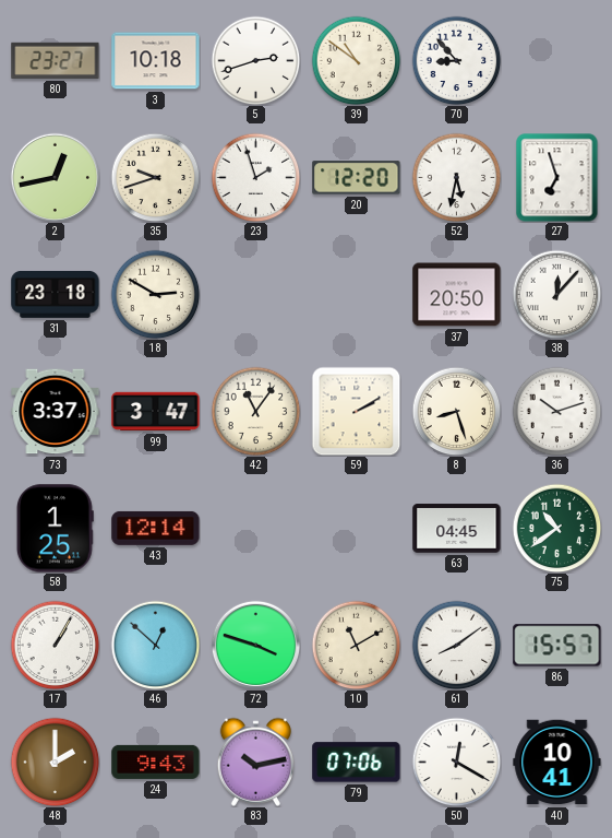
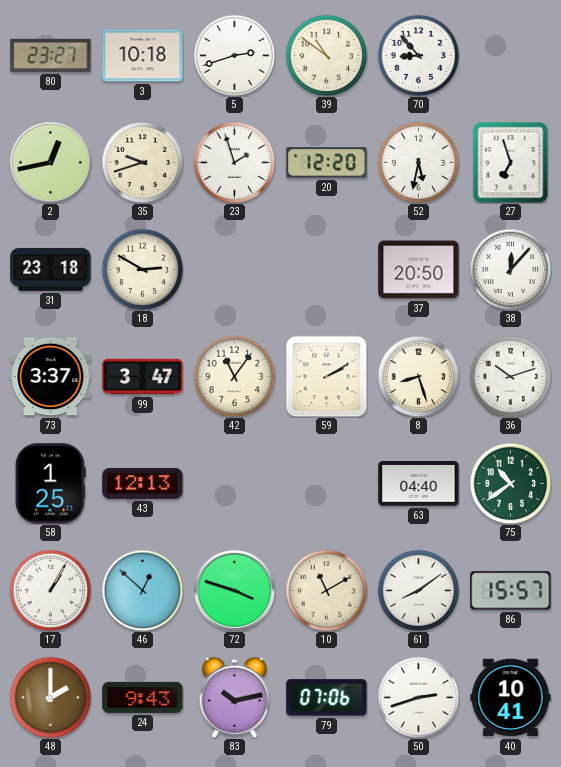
43: 12:14 -> 12:13
63: 04:45 -> 04:40
50: 12:20 -> 2:42
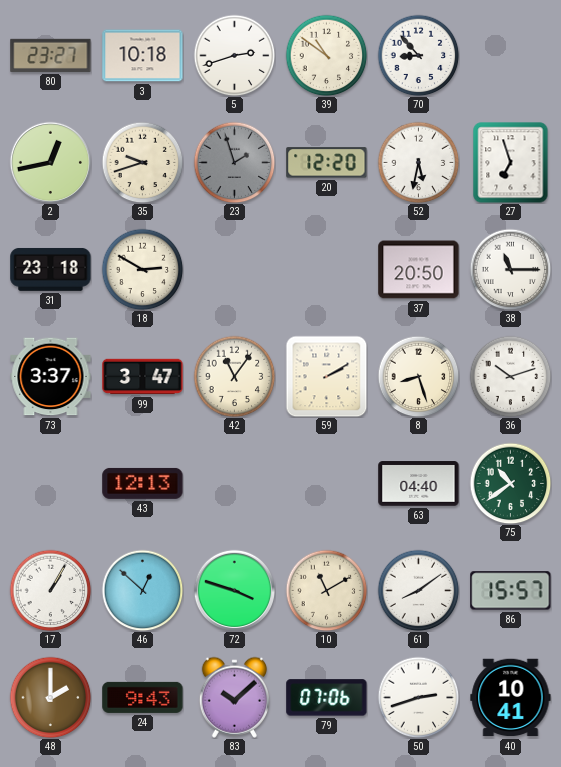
23 dial: white -> grey
38: 12:07 -> 11:15
58: 1:25 -> none
83: 10:13 -> 10:08
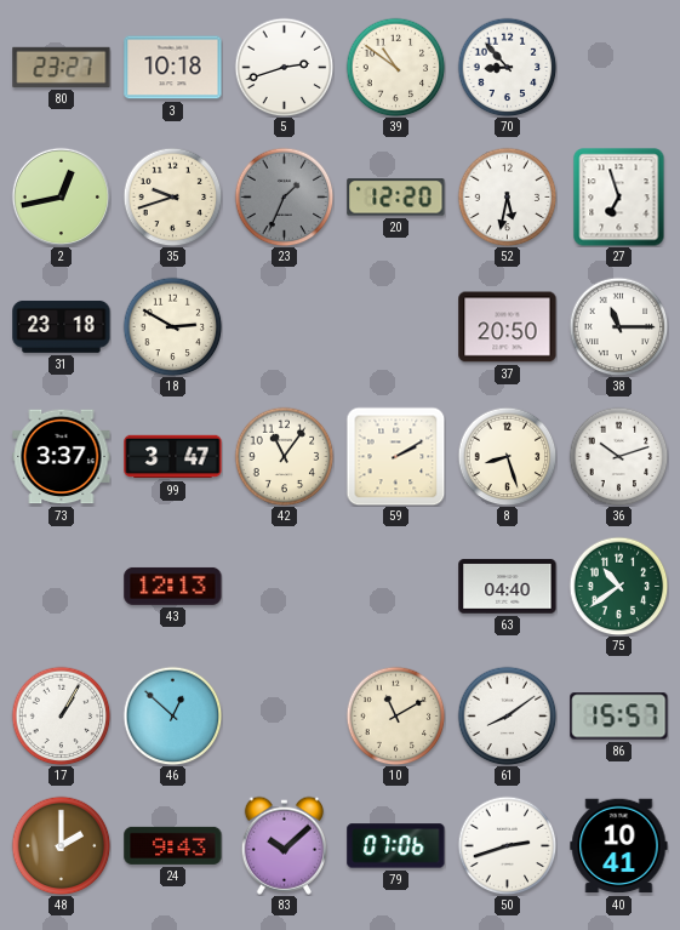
23: 1:57 -> 1:34
72: 3:48 -> none
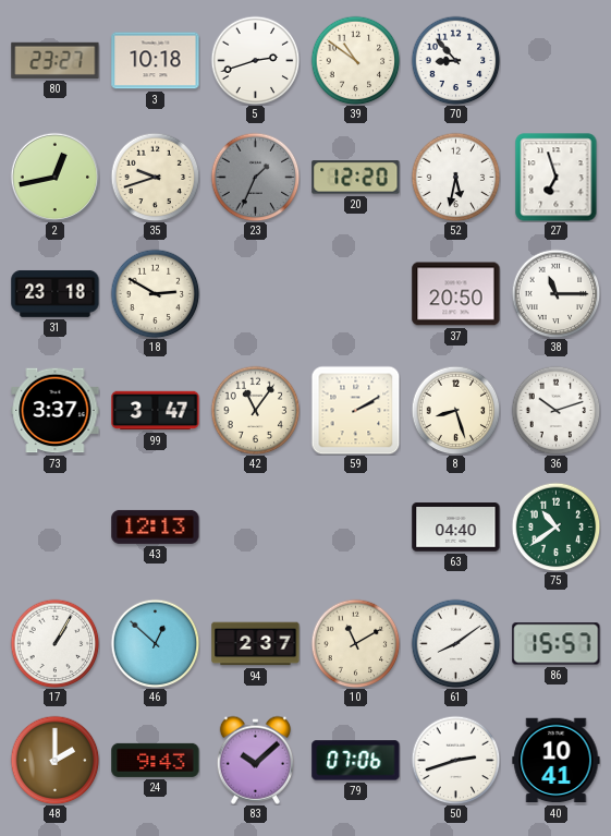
94: none -> 2:37
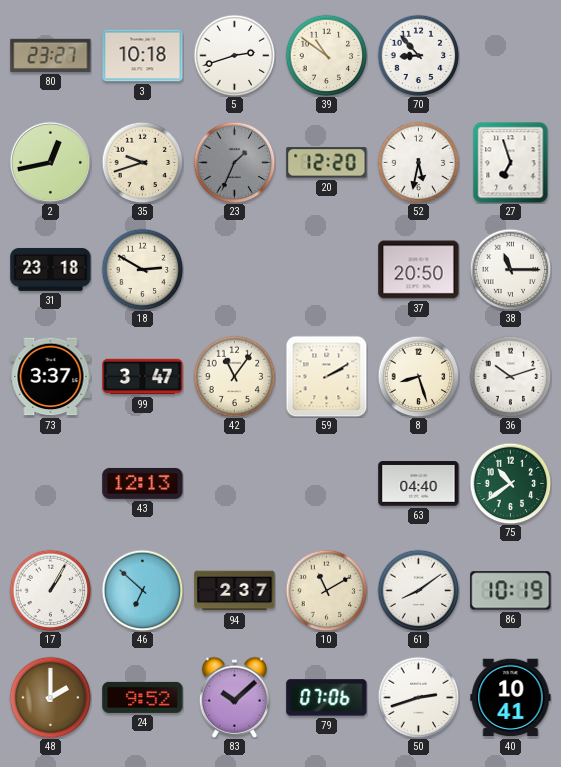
46: 12:52 -> 6:52
86: 15:57 -> 10:19
24: 9:43 -> 9:52
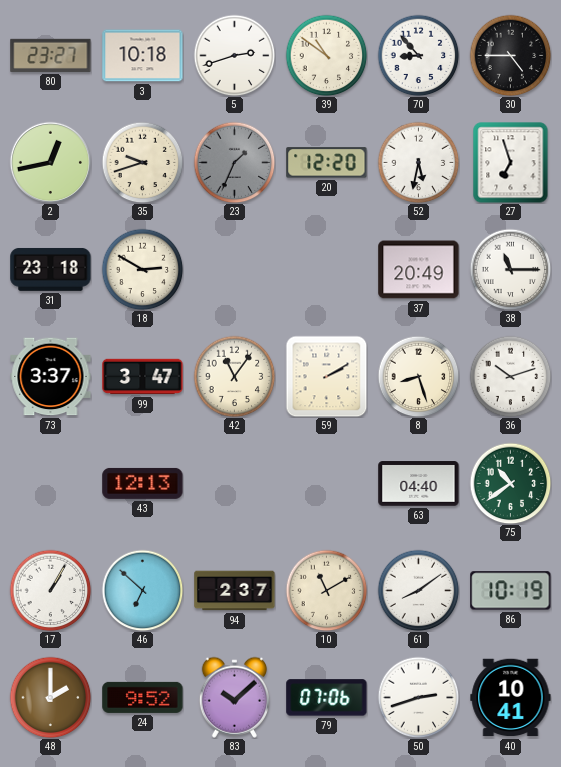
30: none -> 4:45
37: 20:50 -> 20:49
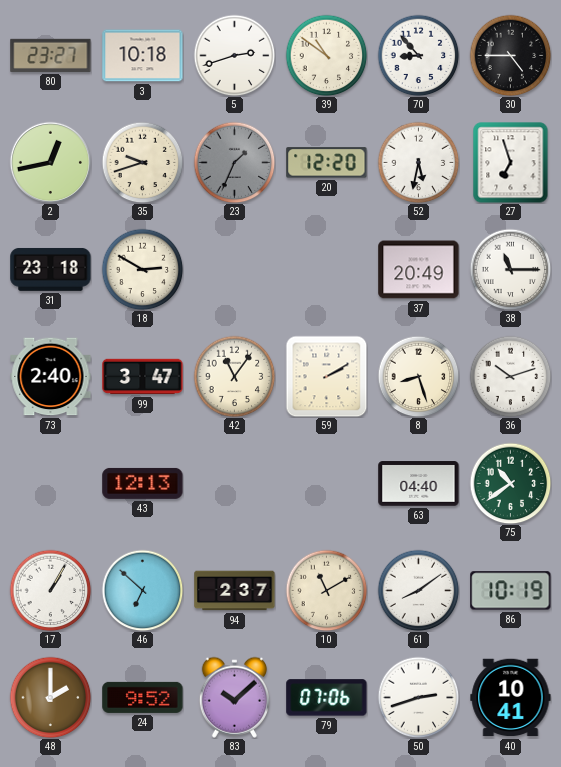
73: 3:37 -> 2:40
